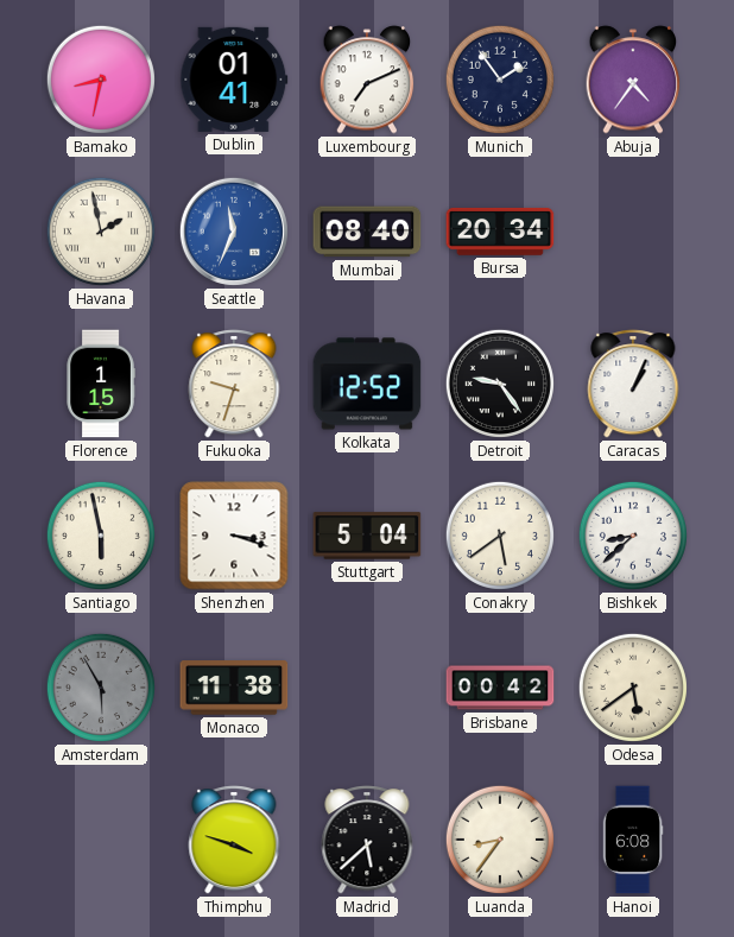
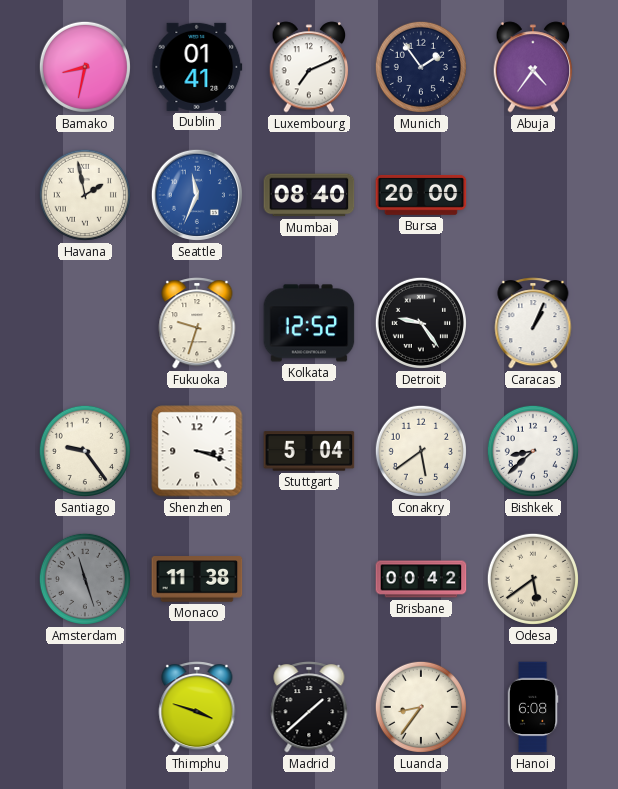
Bursa: 20:34 -> 20:00
Florence: 1:15 -> none
Santiago: 5:58 -> 9:24
Amsterdam: 5:55 -> 11:27
Madrid: 5:38 -> 1:38
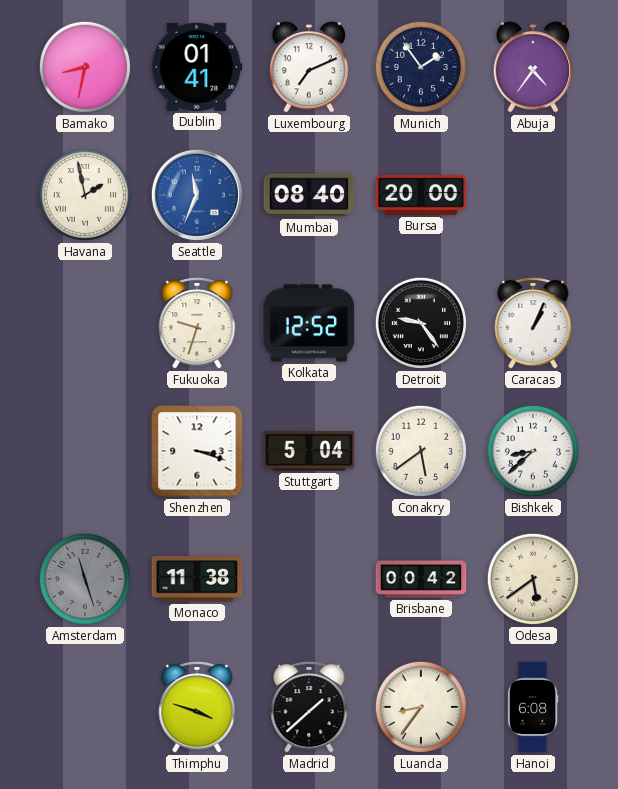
Santiago: 9:24 -> none
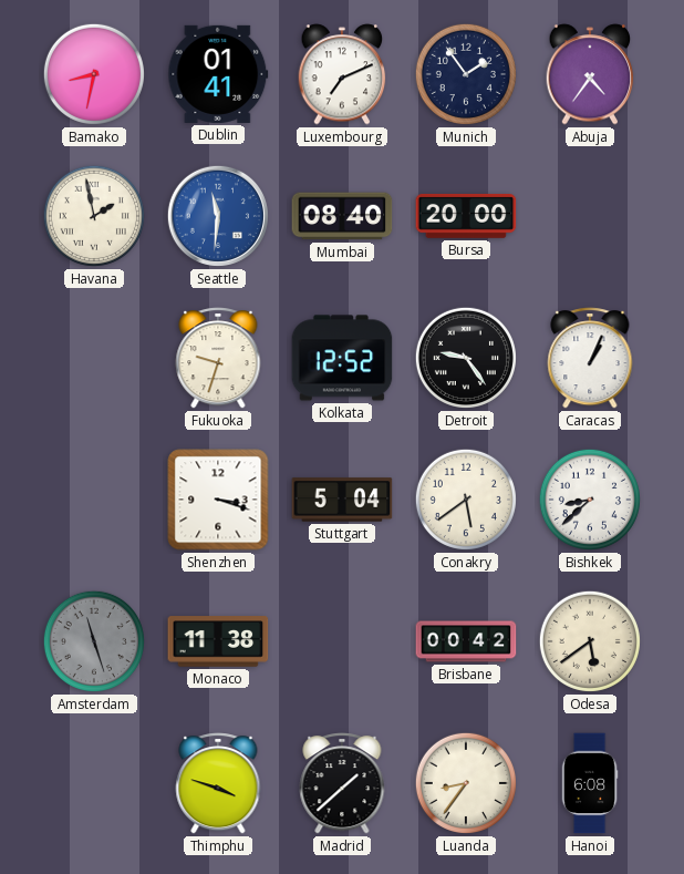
Seattle: 11:34 -> 11:31
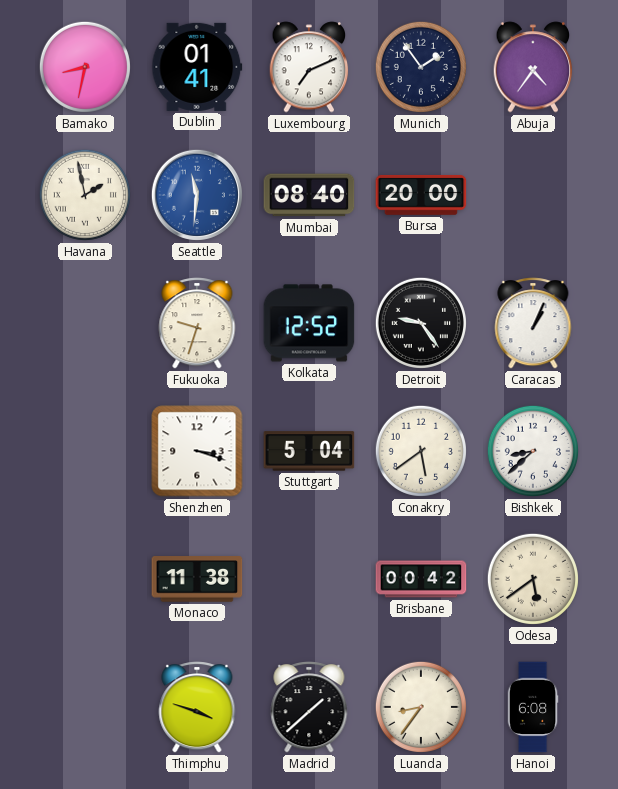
Amsterdam: 11:27 -> none
